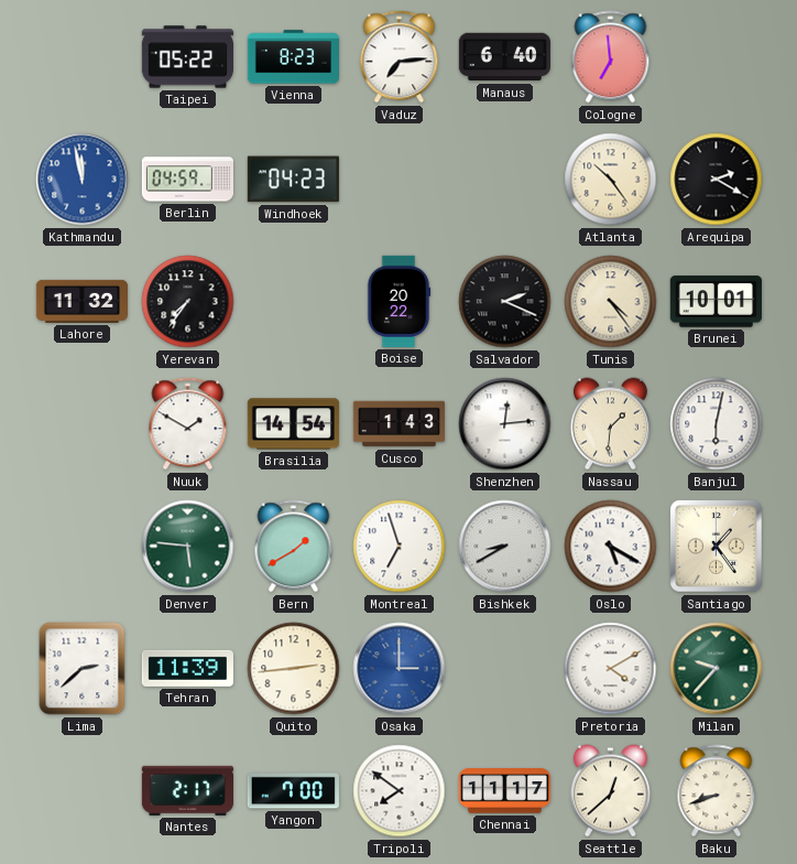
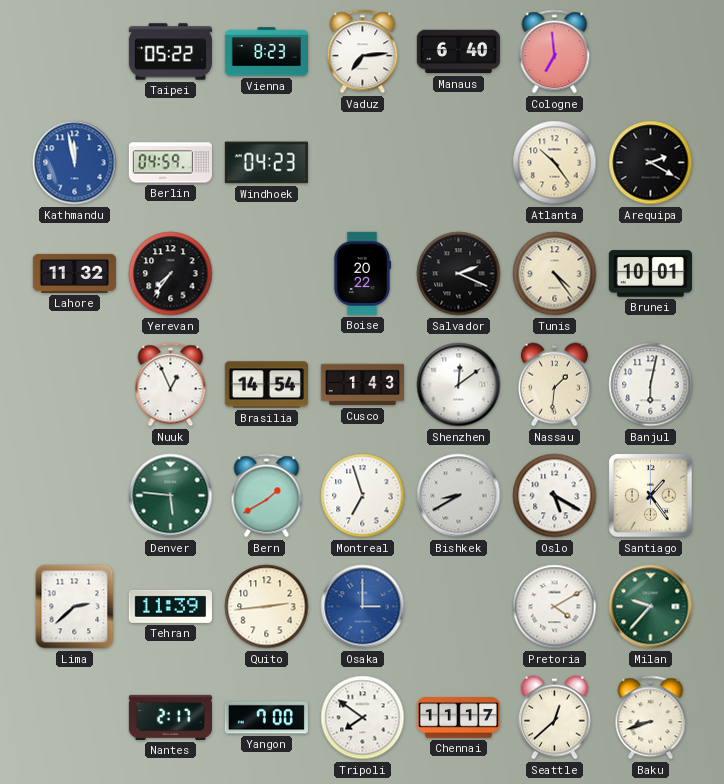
Nuuk: 1:50 -> 12:56
Shenzhen: 12:14 -> 12:09
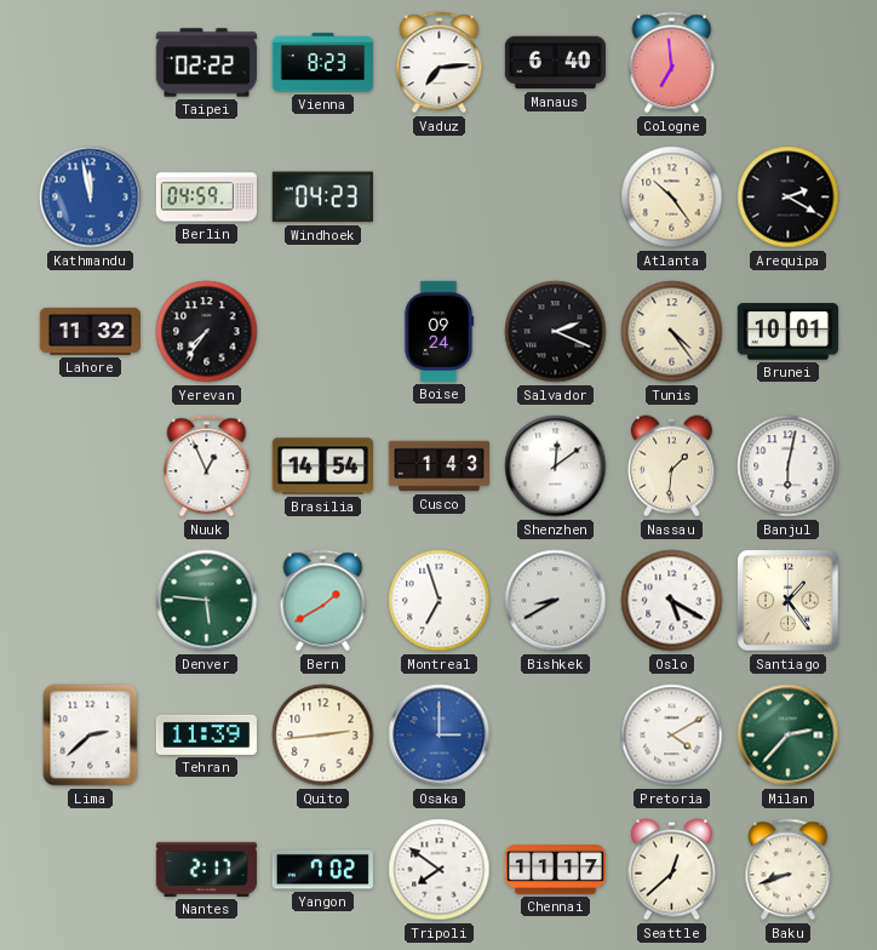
Taipei: 05:22 -> 02:22
Boise: 20:22 -> 09:24
Milan: 9:37 -> 2:37
Yangon: 7:00 -> 7:02
